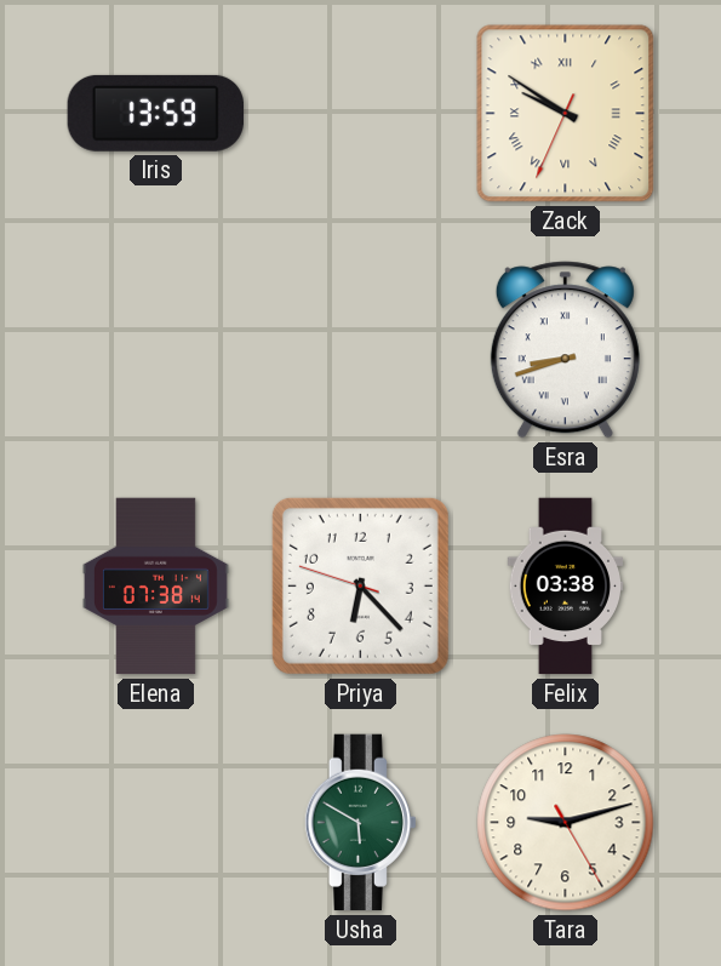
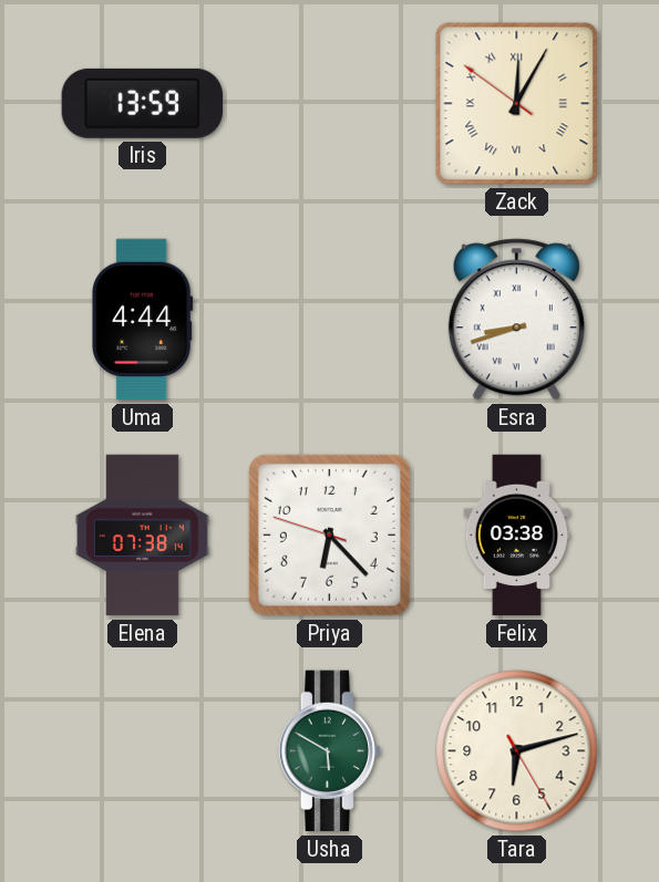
Zack: 9:50 -> 12:04
Uma: none -> 4:44
Tara: 9:12 -> 6:12
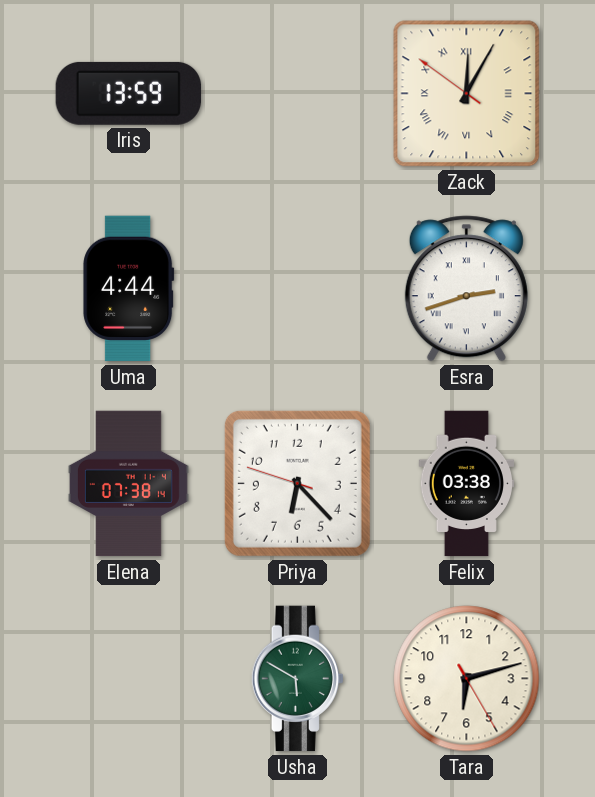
Esra: 8:42 -> 2:42
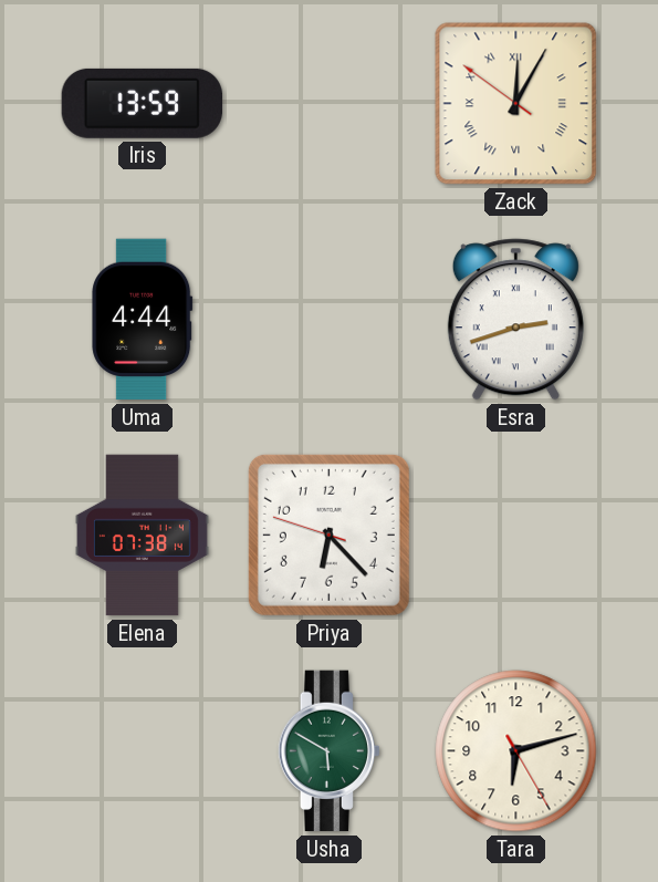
Felix: 03:38 -> none
